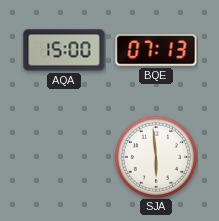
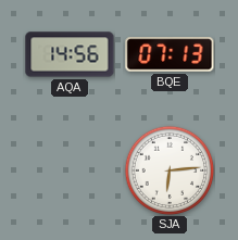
AQA: 15:00 -> 14:56
SJA: 5:59 -> 6:14
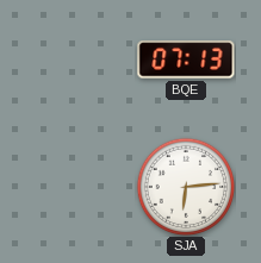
AQA: 14:56 -> none
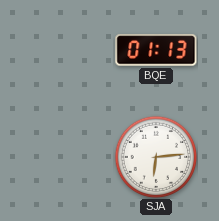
BQE: 07:13 -> 01:13
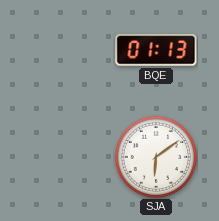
SJA: 6:14 -> 6:09
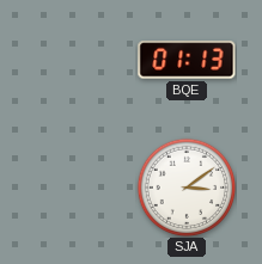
SJA: 6:09 -> 3:09
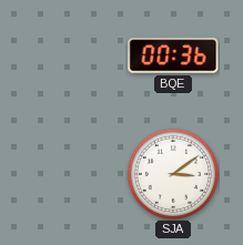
BQE: 01:13 -> 00:36
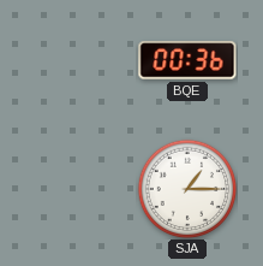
SJA: 3:09 -> 1:15
